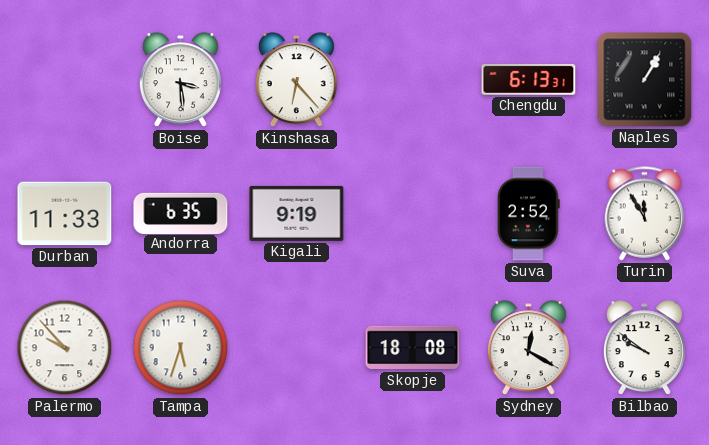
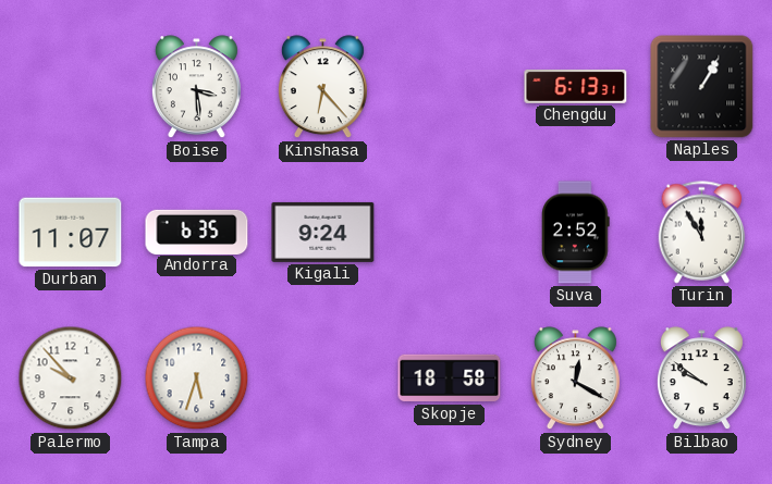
Durban: 11:33 -> 11:07
Kigali: 9:19 -> 9:24
Skopje: 18:08 -> 18:58
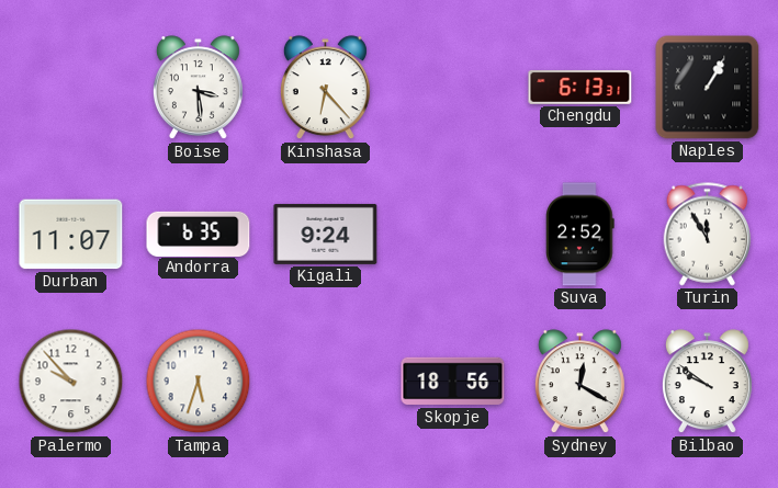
Skopje: 18:58 -> 18:56
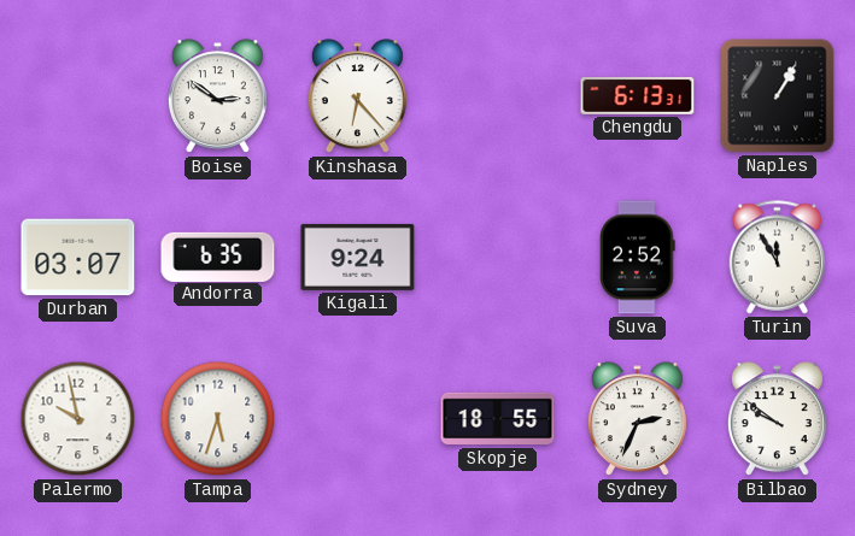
Boise: 3:29 -> 2:51
Durban: 11:07 -> 03:07
Palermo: 9:53 -> 9:58
Skopje: 18:56 -> 18:55
Sydney: 12:20 -> 2:34
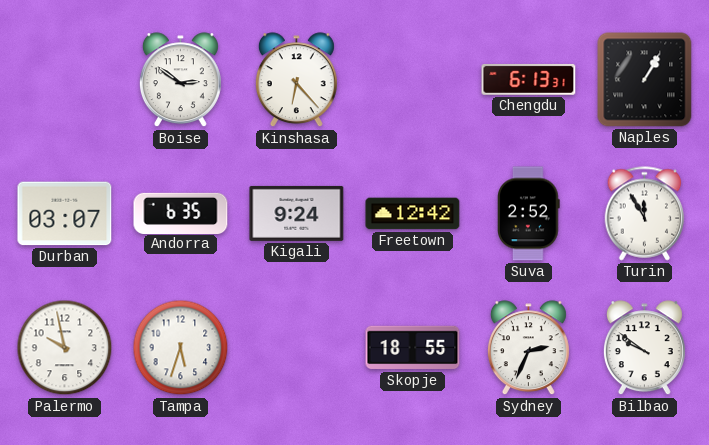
Freetown: none -> 12:42
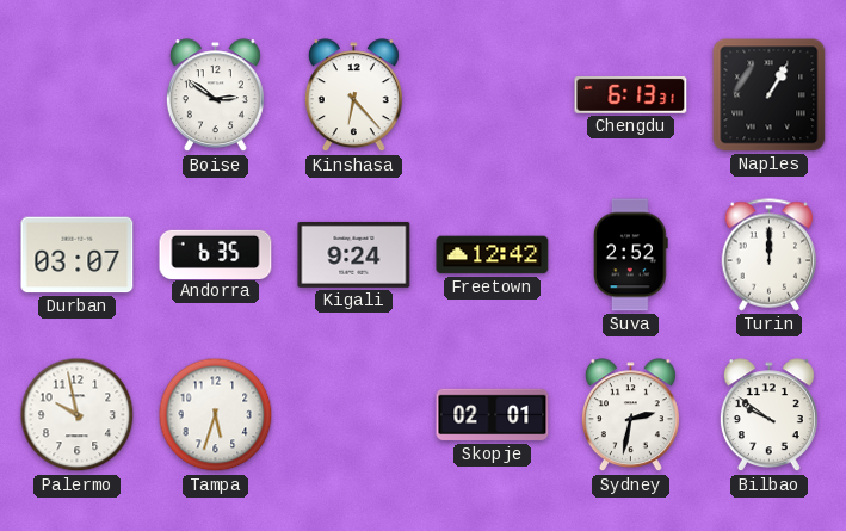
Turin: 11:55 -> 12:00
Skopje: 18:55 -> 02:01
Sydney: 2:34 -> 2:32
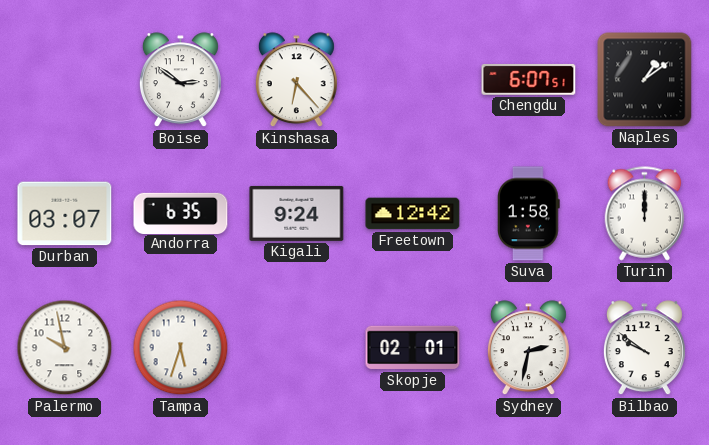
Chengdu: 6:13 -> 6:07
Naples: 1:05 -> 1:09
Suva: 2:52 -> 1:58
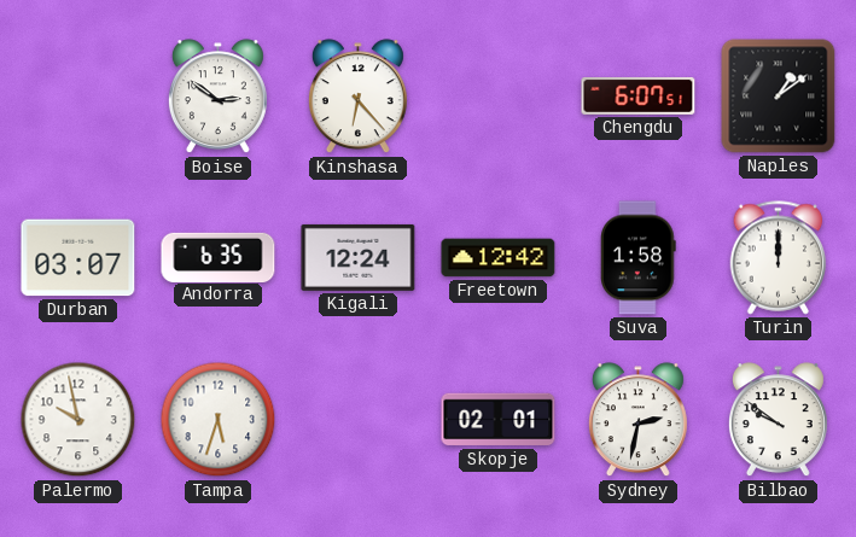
Kigali: 9:24 -> 12:24
